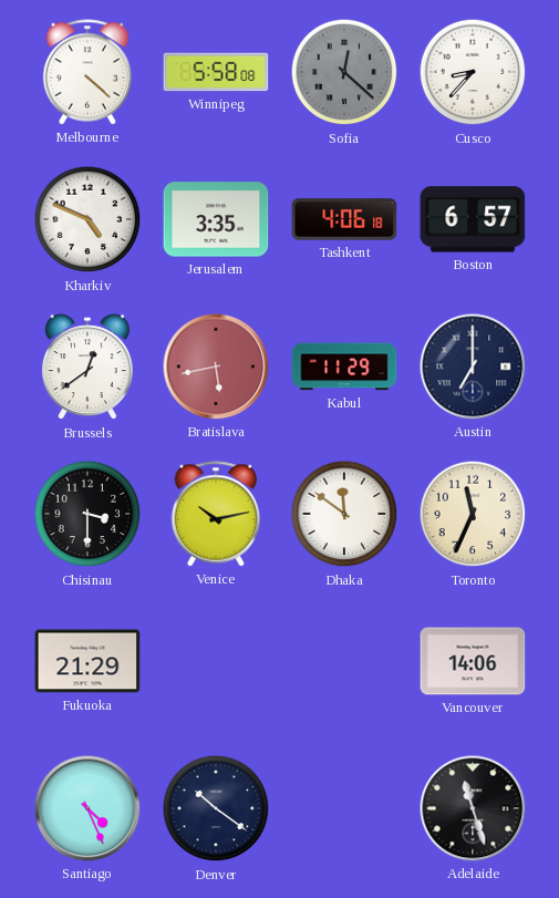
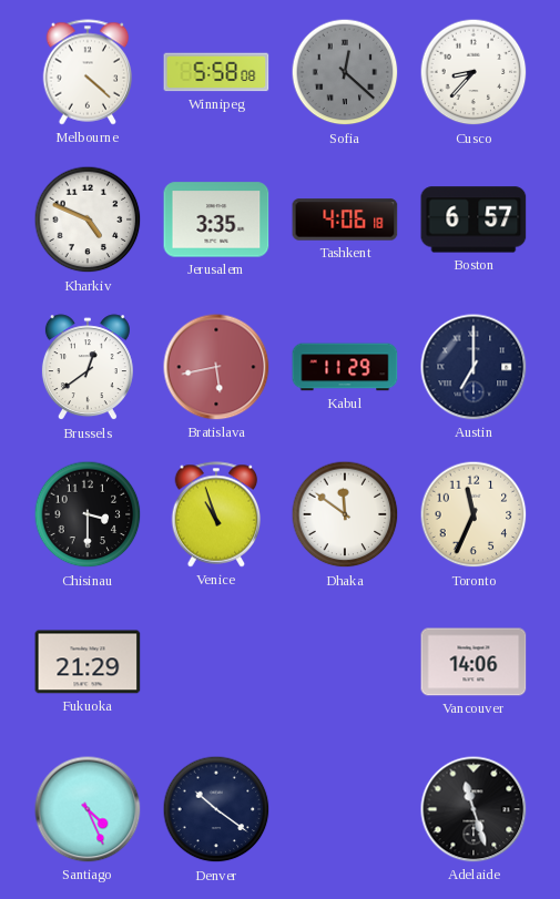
Venice: 10:13 -> 10:57
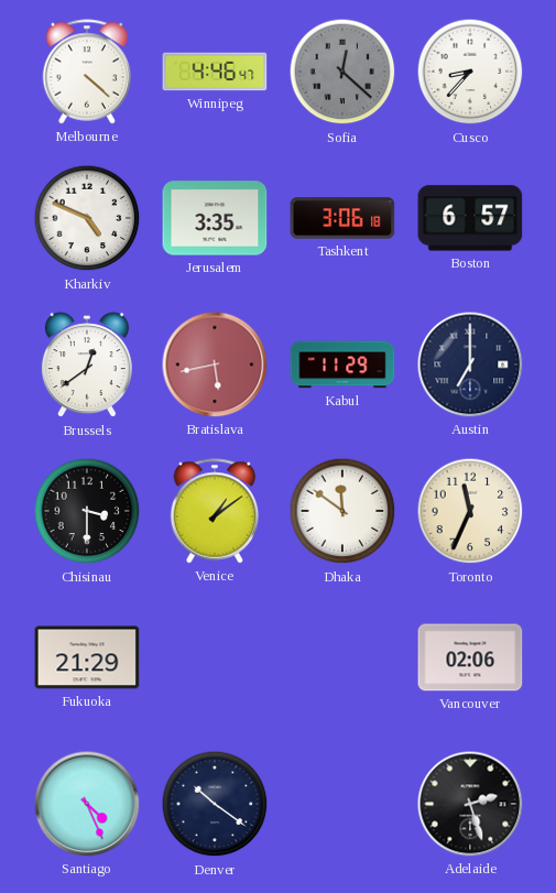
Winnipeg: 5:58 -> 4:46
Tashkent: 4:06 -> 3:06
Venice: 10:57 -> 1:09
Vancouver: 14:06 -> 02:06
Adelaide: 11:27 -> 2:27
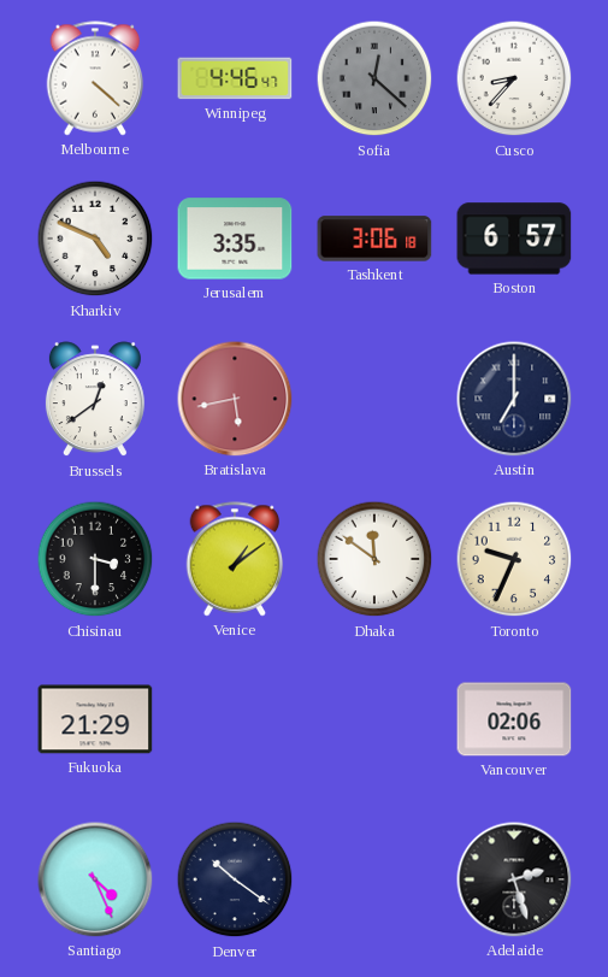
Kabul: 11:29 -> none
Toronto: 11:34 -> 9:34
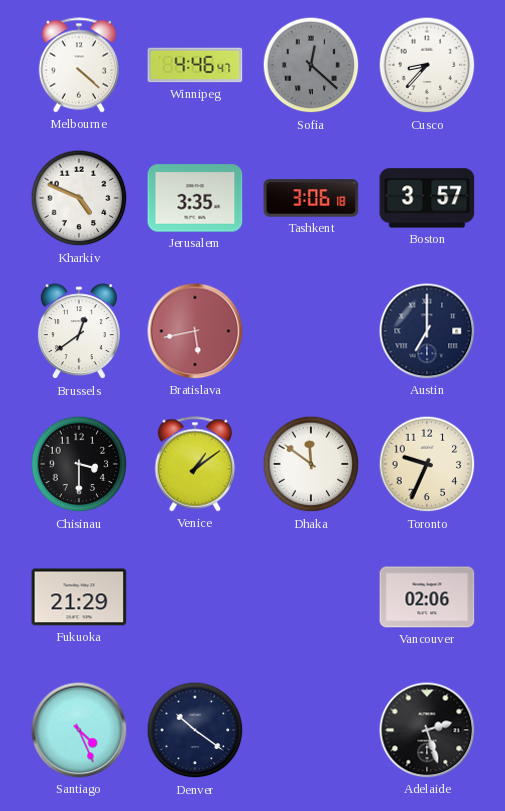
Boston: 6:57 -> 3:57
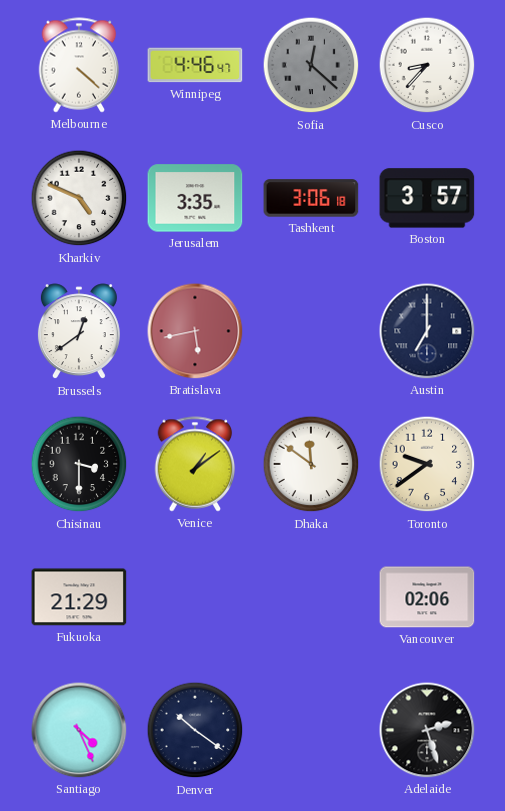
Toronto: 9:34 -> 9:39
